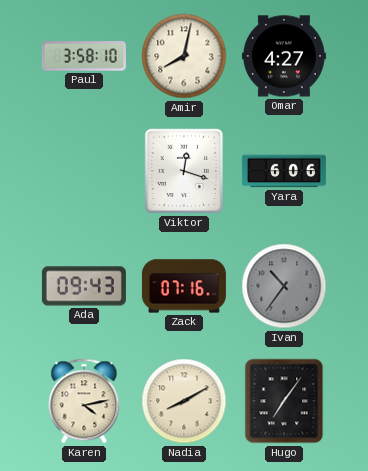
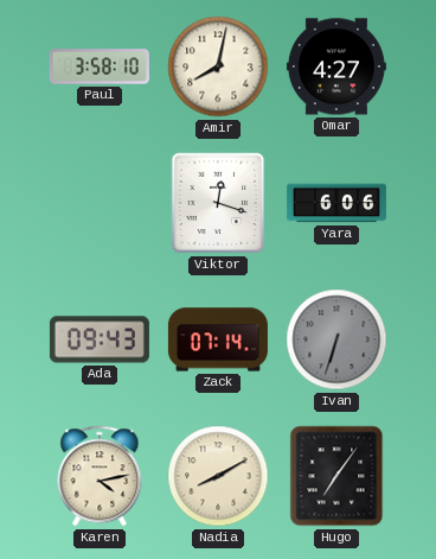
Zack: 07:16 -> 07:14
Ivan: 10:36 -> 6:33
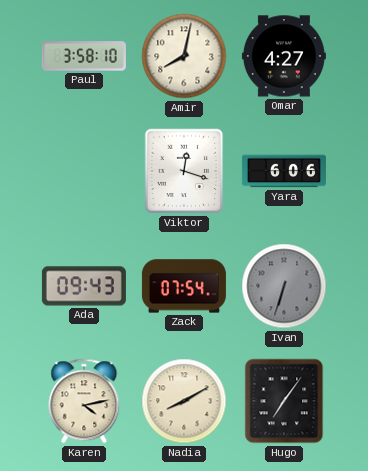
Zack: 07:14 -> 07:54
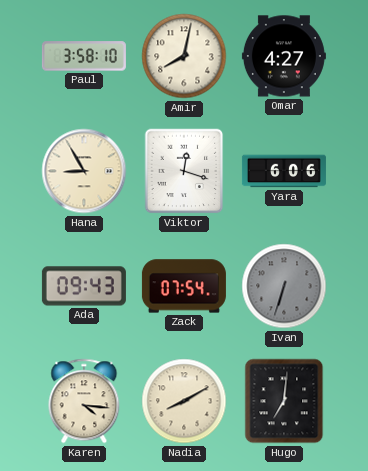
Hana: none -> 8:55
Karen: 4:13 -> 4:16
Hugo: 7:06 -> 7:01
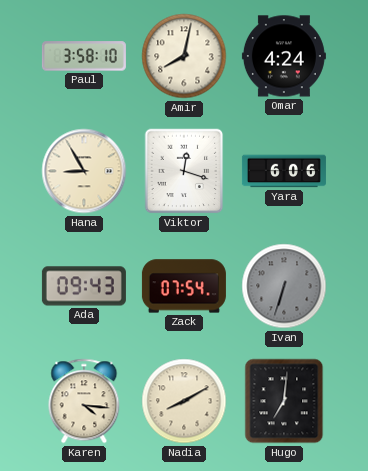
Omar: 4:27 -> 4:24
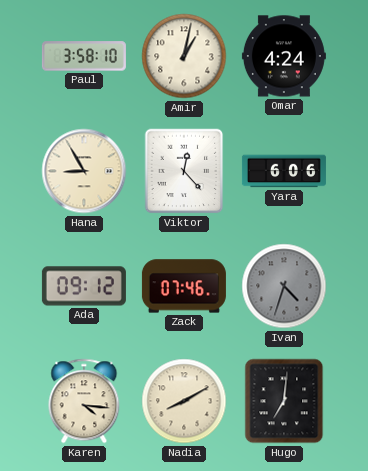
Amir: 8:02 -> 1:02
Viktor: 12:18 -> 12:23
Ada: 09:43 -> 09:12
Zack: 07:54 -> 07:46
Ivan: 6:33 -> 4:33
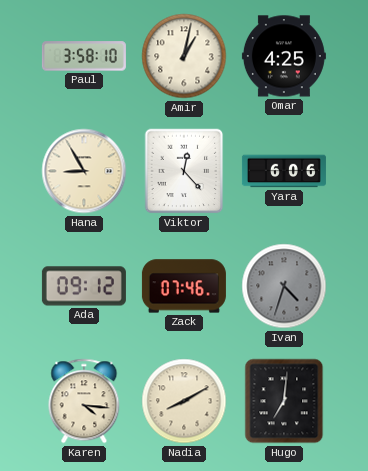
Omar: 4:24 -> 4:25
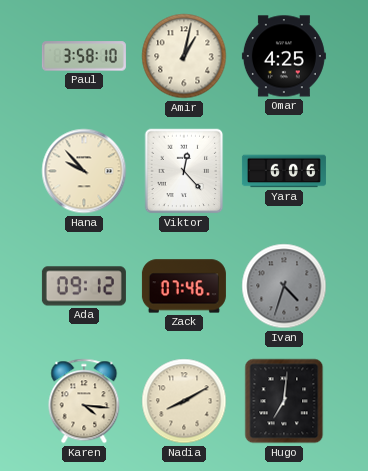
Hana: 8:55 -> 9:53
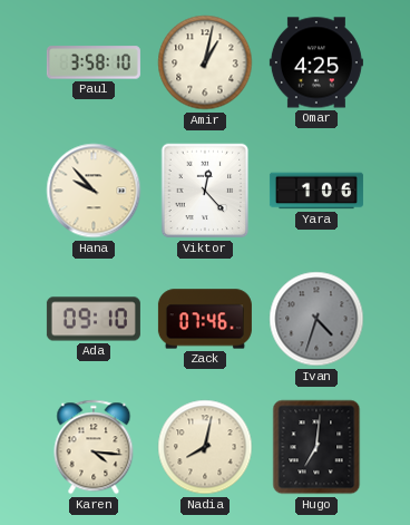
Yara: 6:06 -> 1:06
Ada: 09:12 -> 09:10
Nadia: 8:10 -> 8:02
